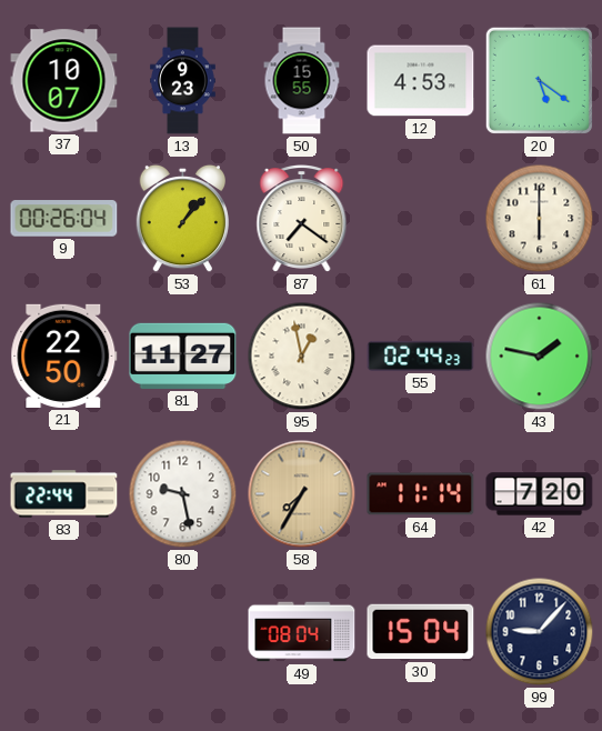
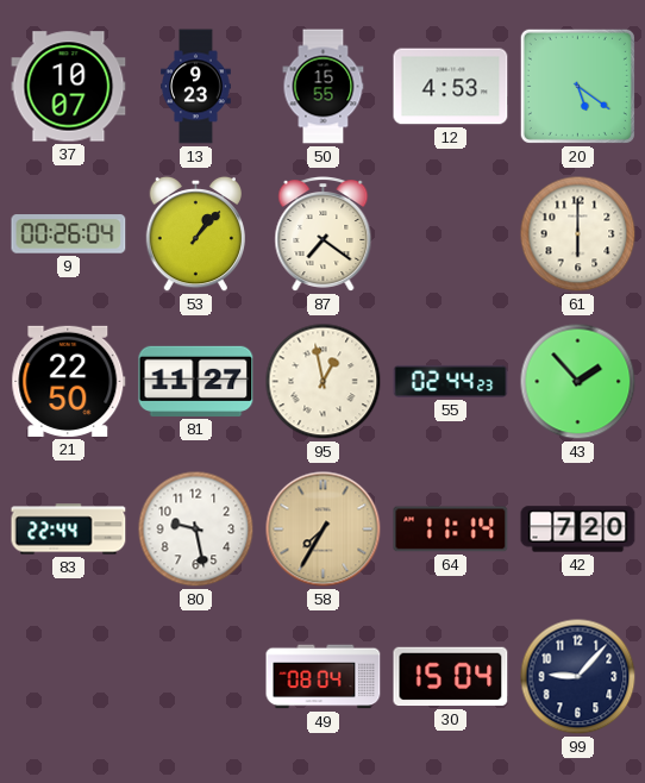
43: 1:47 -> 1:53
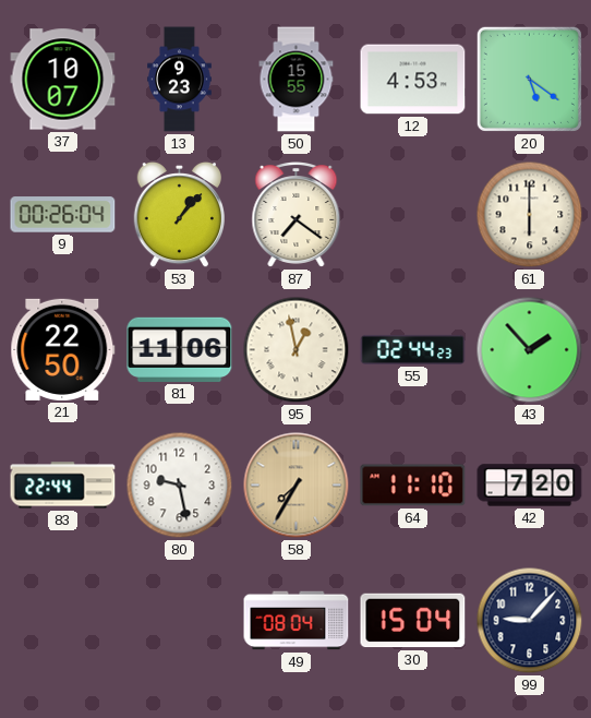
81: 11:27 -> 11:06
64: 11:14 -> 11:10
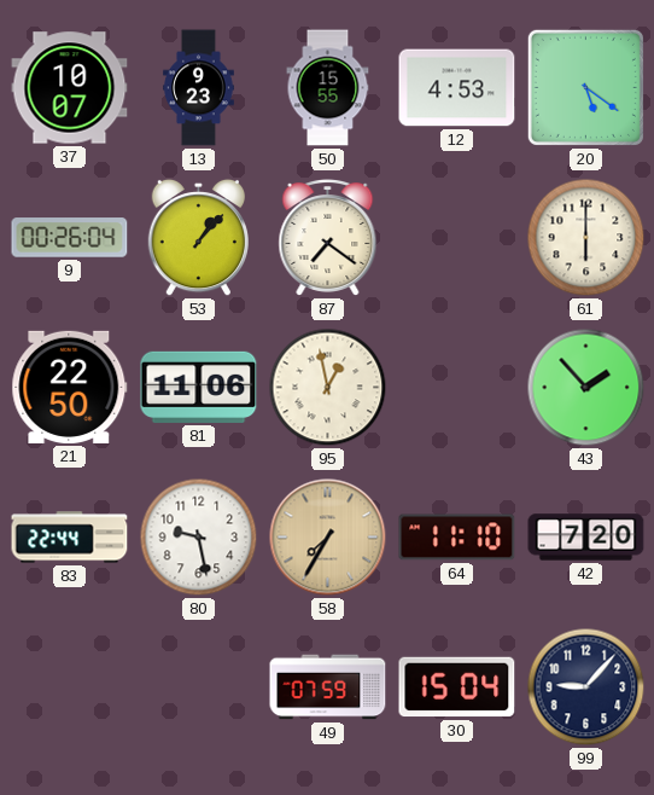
55: 02:44 -> none
49: 08:04 -> 07:59
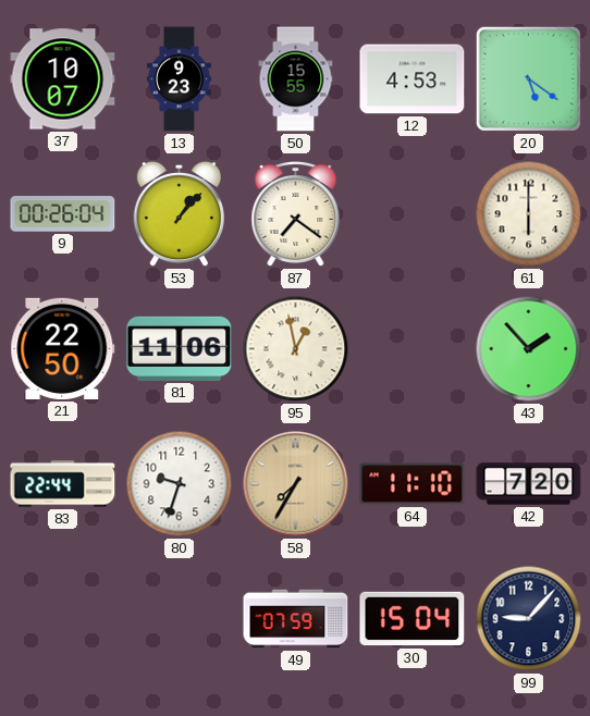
80: 9:28 -> 9:33
